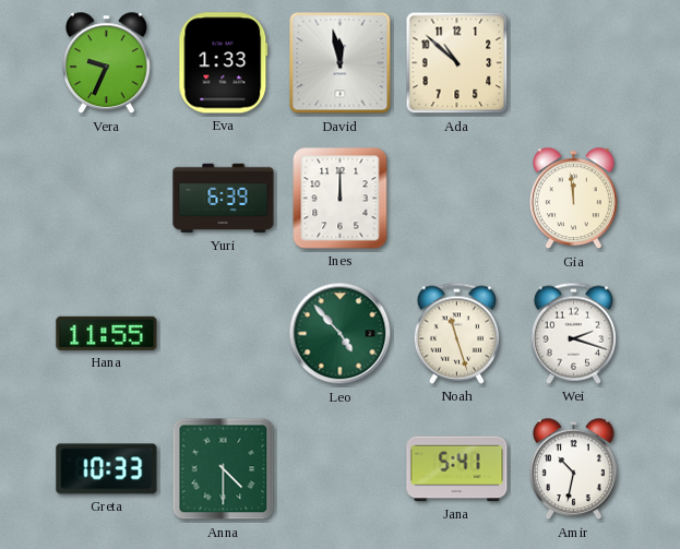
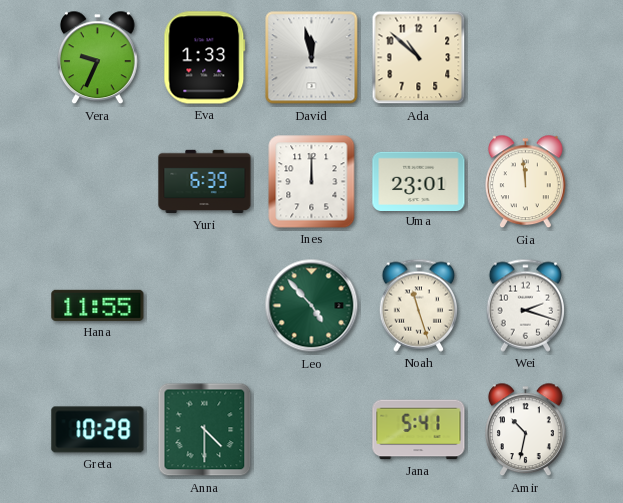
Uma: none -> 23:01
Greta: 10:33 -> 10:28
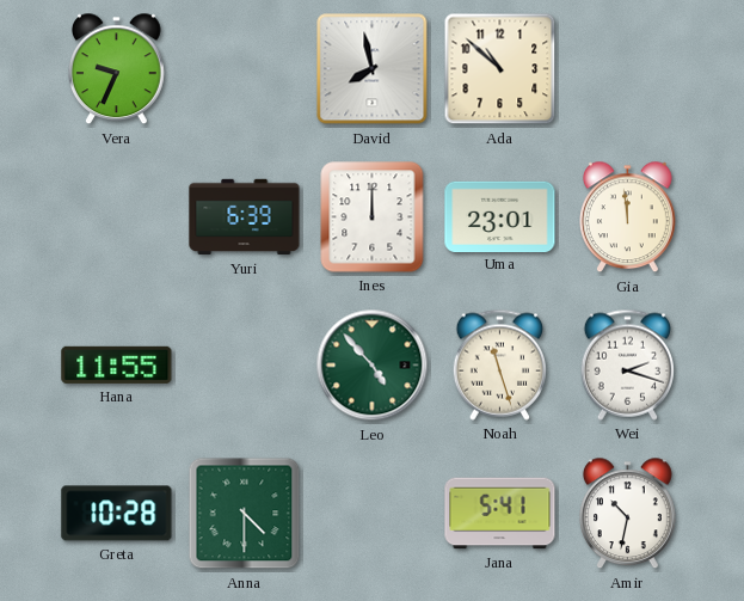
Eva: 1:33 -> none
David: 11:58 -> 7:58
